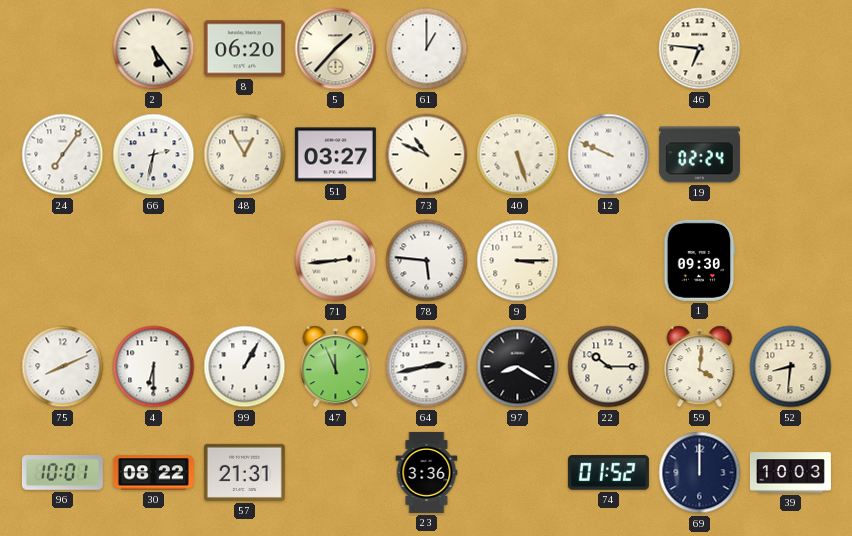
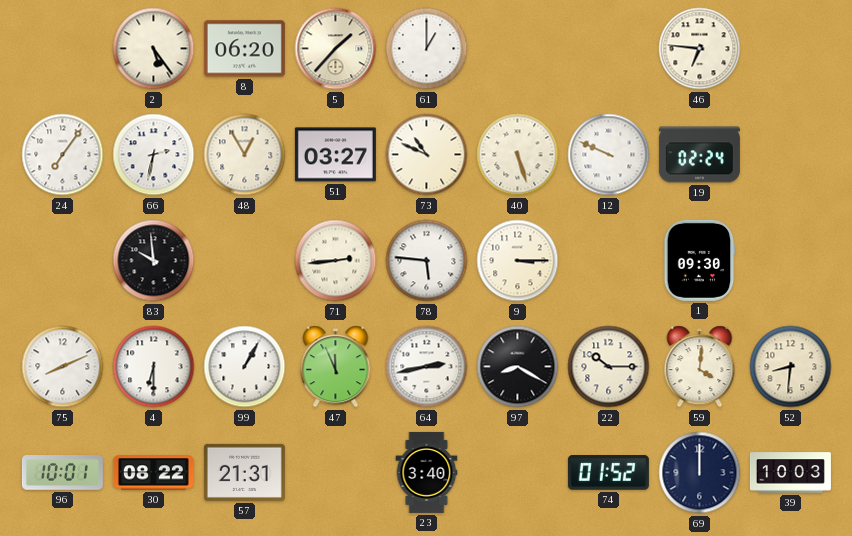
83: none -> 9:59
23: 3:36 -> 3:40
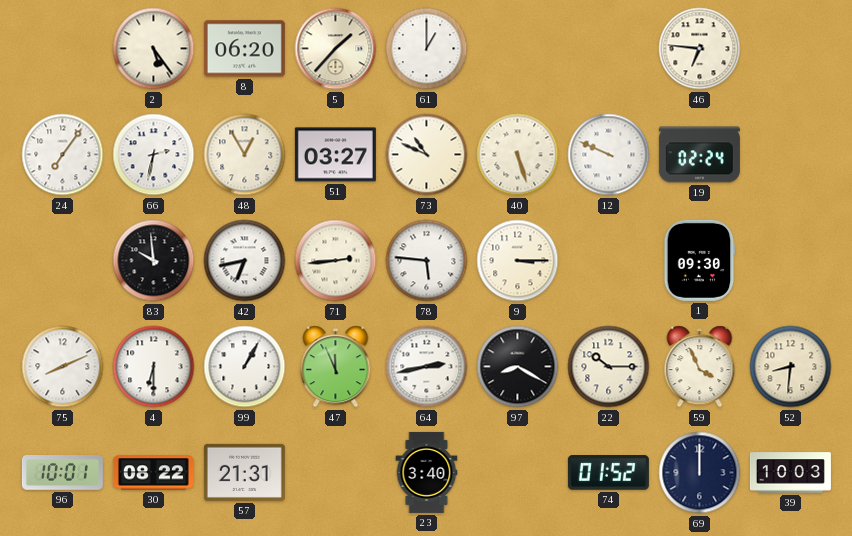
42: none -> 6:43
59: 4:01 -> 3:56
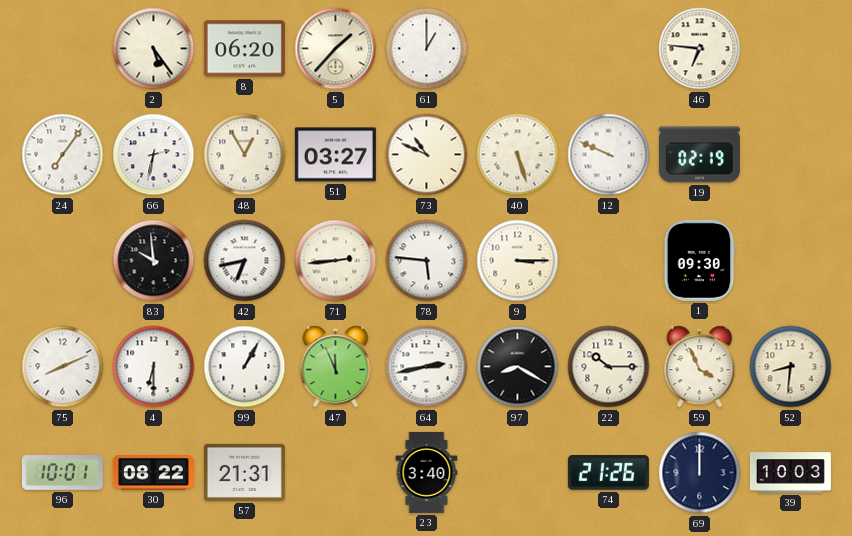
19: 02:24 -> 02:19
74: 01:52 -> 21:26
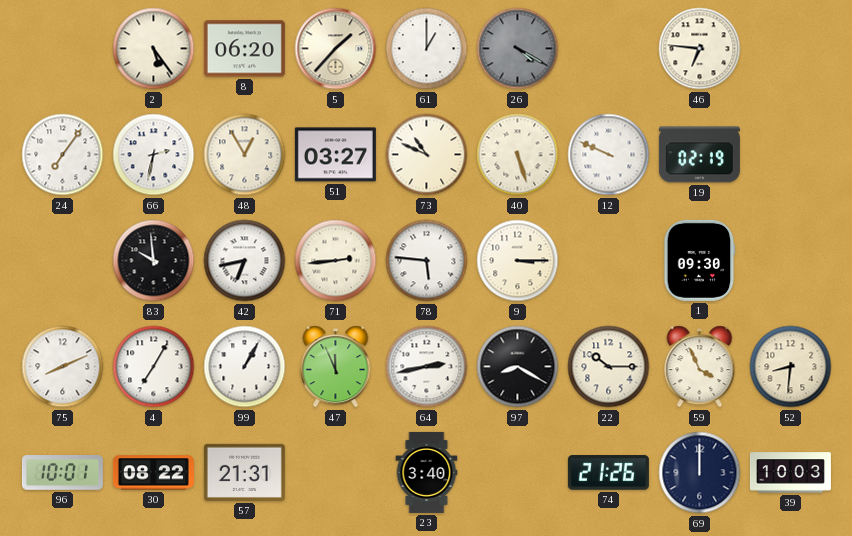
26: none -> 4:20
4: 6:30 -> 7:05
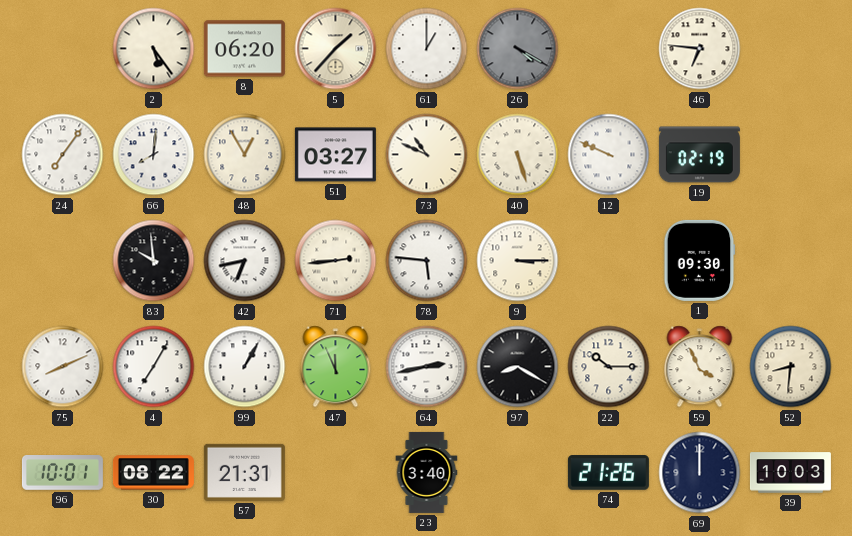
66: 2:32 -> 8:01
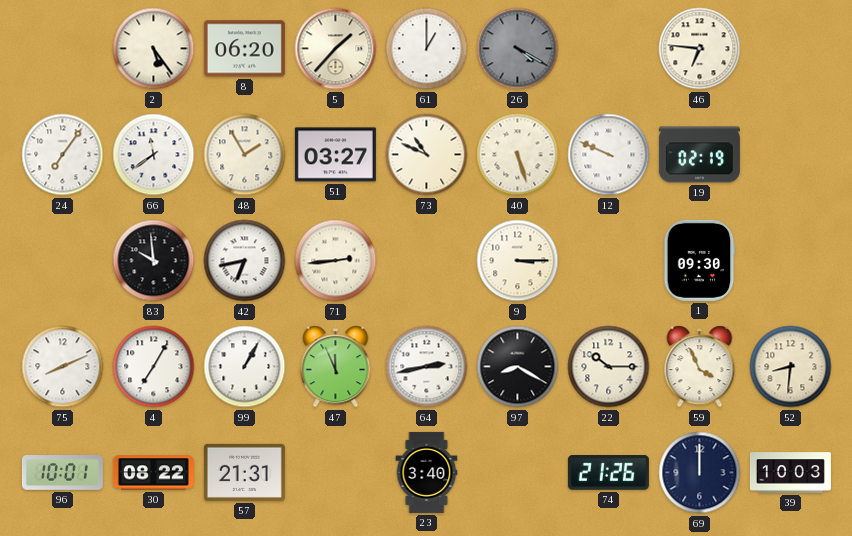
66: 8:01 -> 11:39
48: 12:55 -> 1:55
78: 5:46 -> none
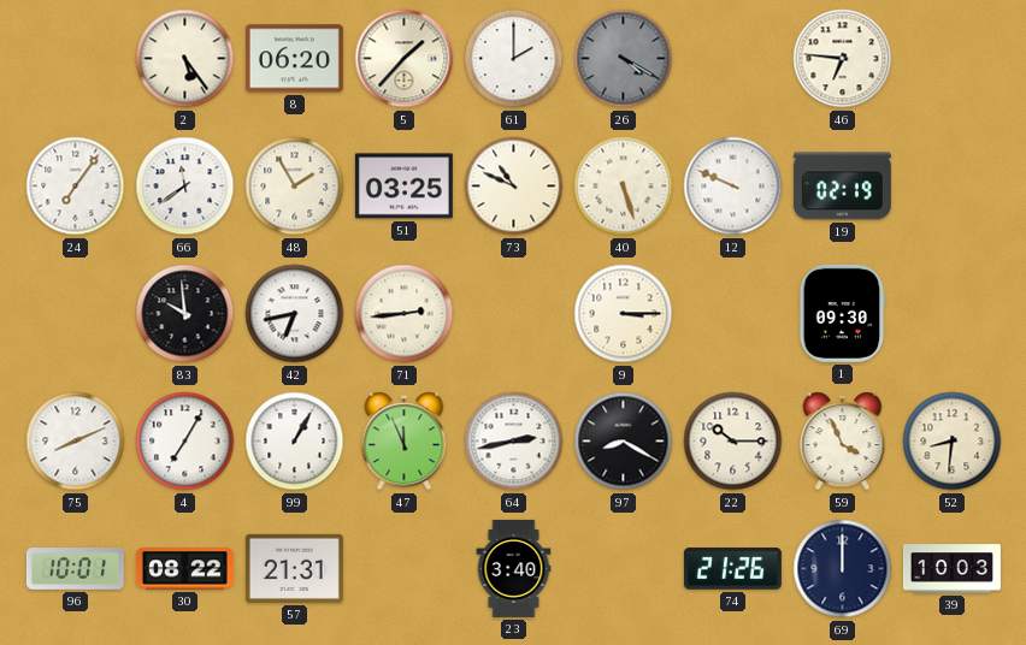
61: 1:00 -> 2:00
51: 03:27 -> 03:25
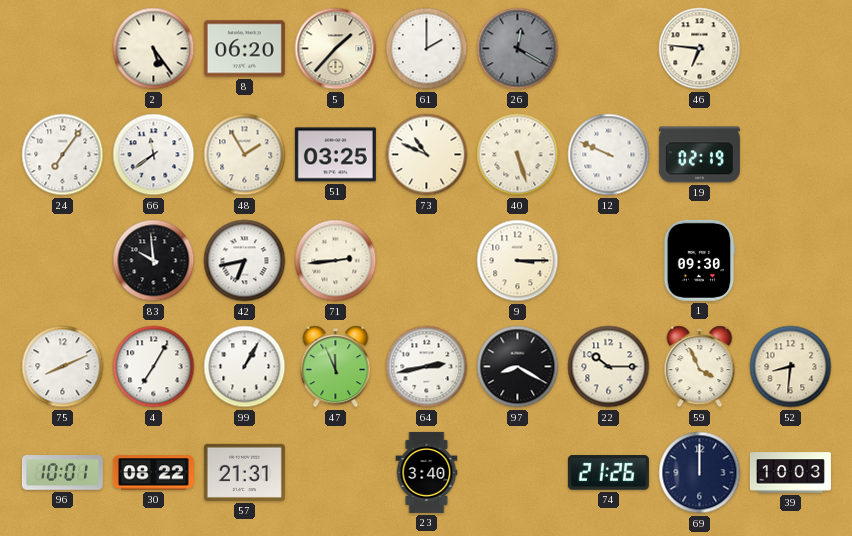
26: 4:20 -> 12:20
